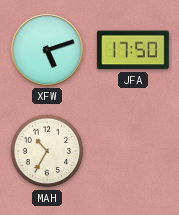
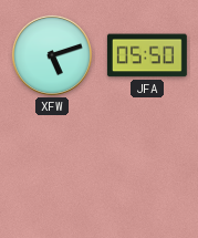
JFA: 17:50 -> 05:50
MAH: 10:35 -> none
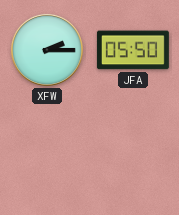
XFW: 5:12 -> 2:15
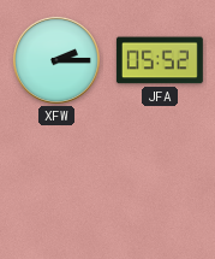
JFA: 05:50 -> 05:52
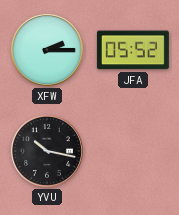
YVU: none -> 10:17
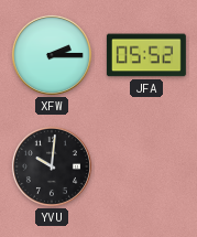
YVU: 10:17 -> 10:01
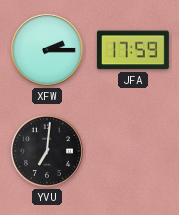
JFA: 05:52 -> 17:59
YVU: 10:01 -> 7:01
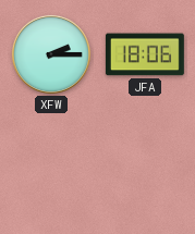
JFA: 17:59 -> 18:06
YVU: 7:01 -> none
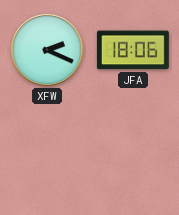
XFW: 2:15 -> 2:19
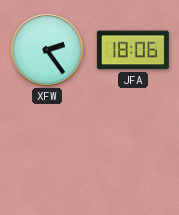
XFW: 2:19 -> 2:24
